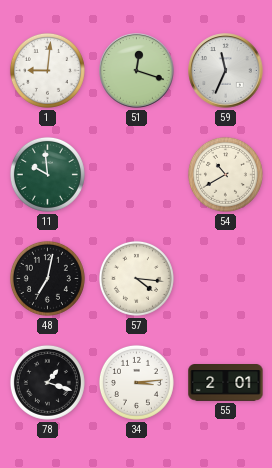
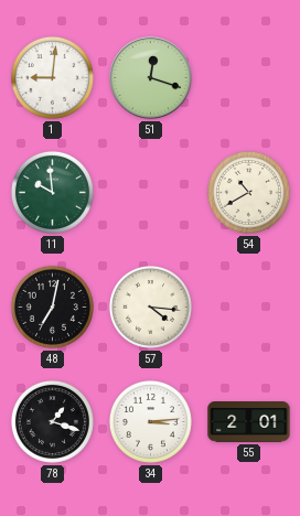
59: 11:34 -> none
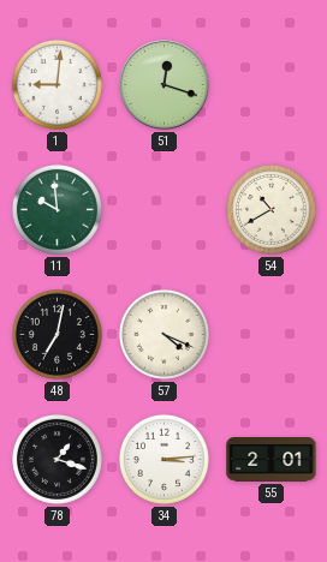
57: 4:16 -> 4:19
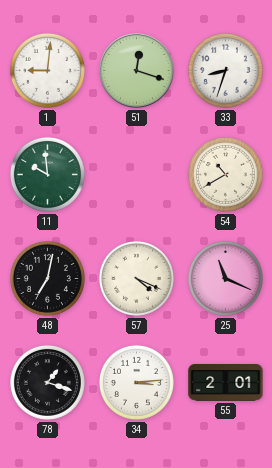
33: none -> 8:33
25: none -> 11:19
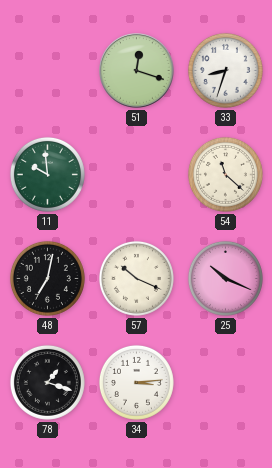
1: 9:01 -> none
54: 10:40 -> 11:22
57: 4:19 -> 10:19
25: 11:19 -> 10:19
55: 2:01 -> none
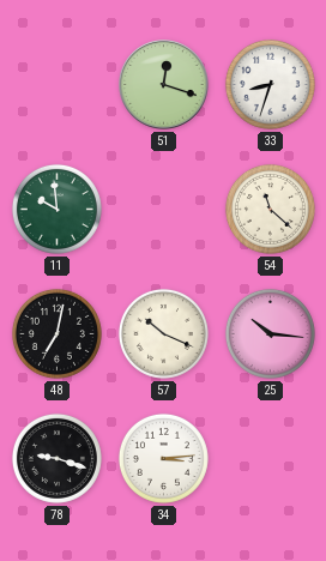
25: 10:19 -> 10:16
78: 1:18 -> 9:18
